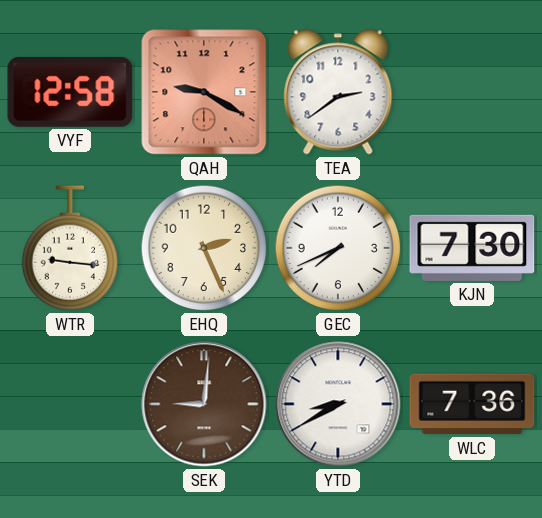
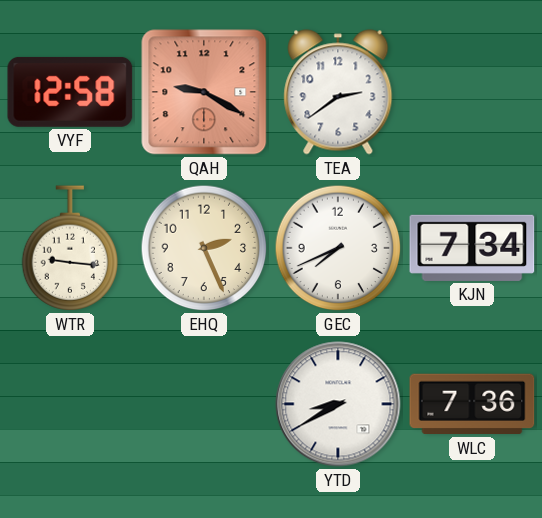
KJN: 7:30 -> 7:34
SEK: 9:01 -> none
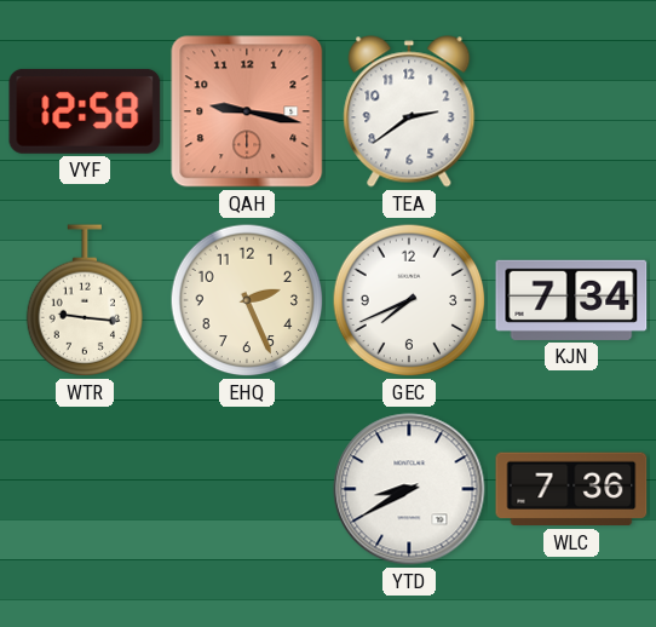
QAH: 9:20 -> 9:17
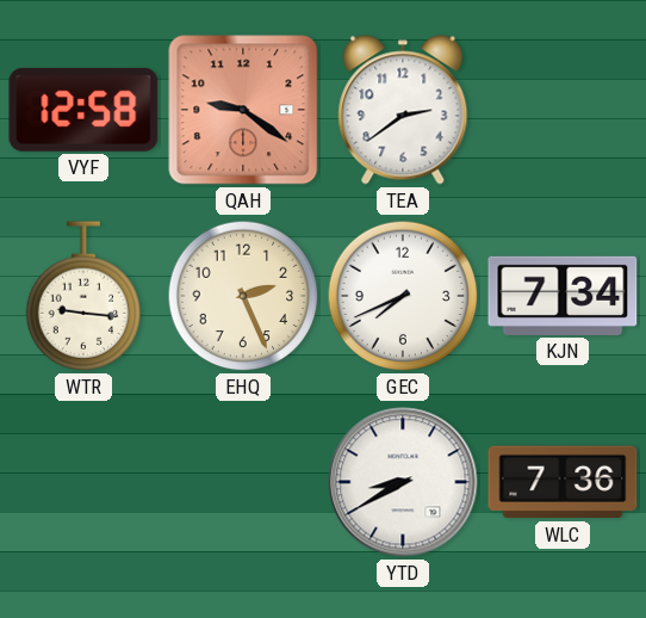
QAH: 9:17 -> 9:21
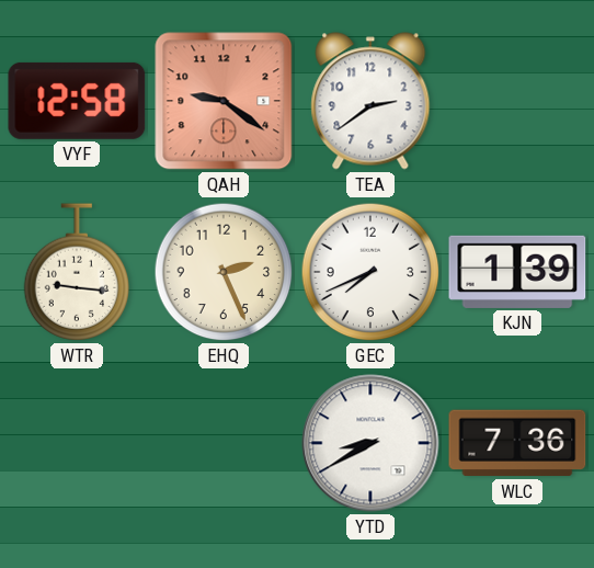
KJN: 7:34 -> 1:39
